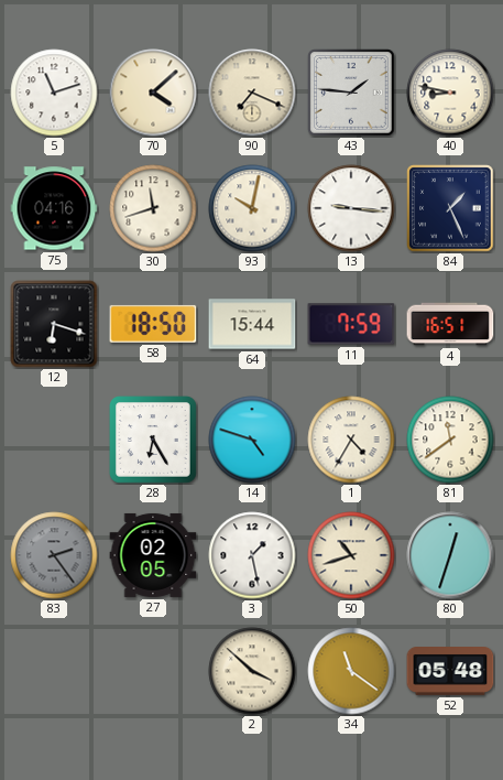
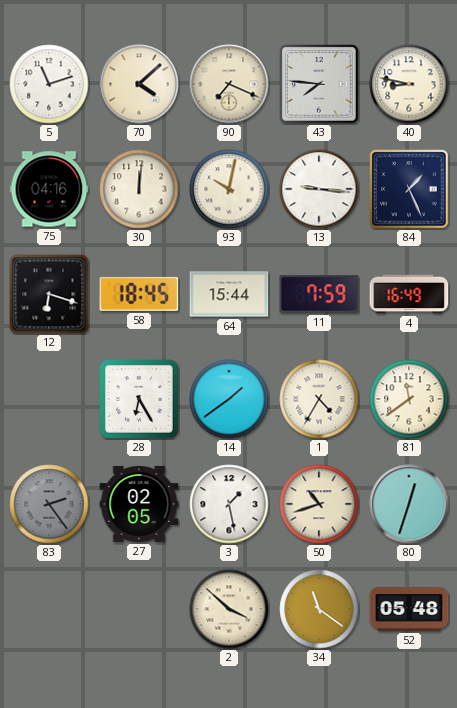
43: 1:46 -> 7:46
30: 11:42 -> 12:01
58: 18:50 -> 18:45
4: 16:51 -> 16:49
14: 4:48 -> 1:39
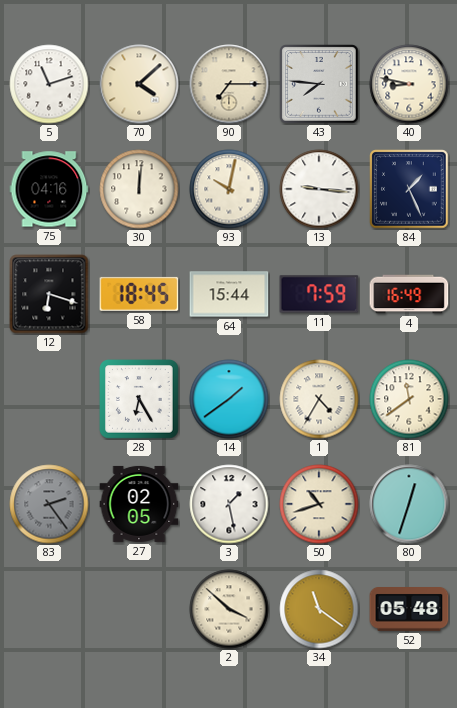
90: 7:19 -> 7:15
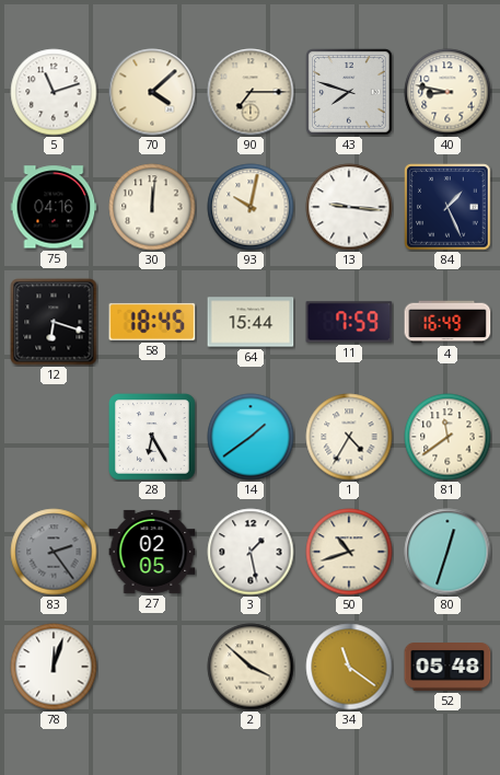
43: 7:46 -> 7:48
78: none -> 12:03
